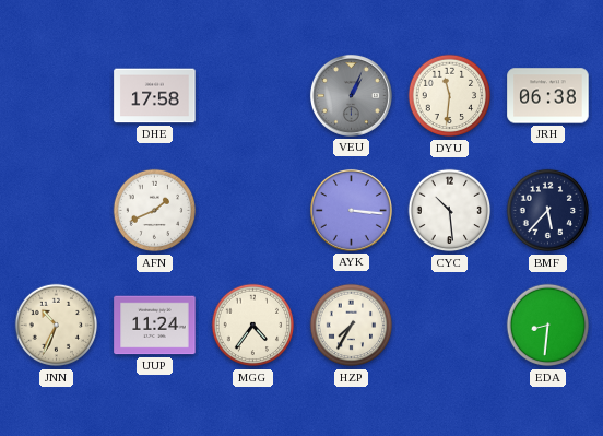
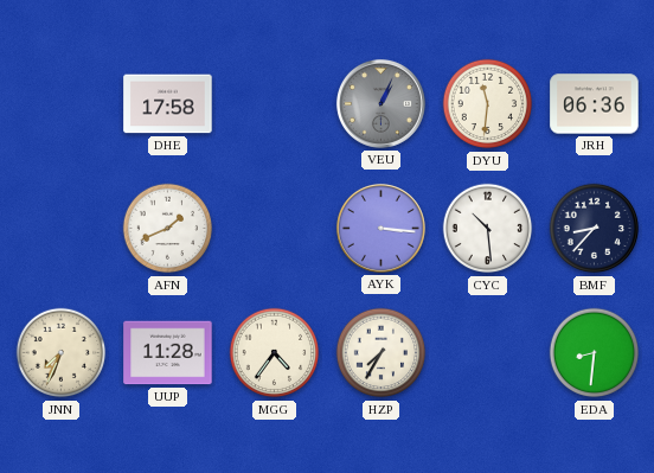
JRH: 06:38 -> 06:36
BMF: 5:37 -> 8:37
JNN: 10:34 -> 7:34
UUP: 11:24 -> 11:28
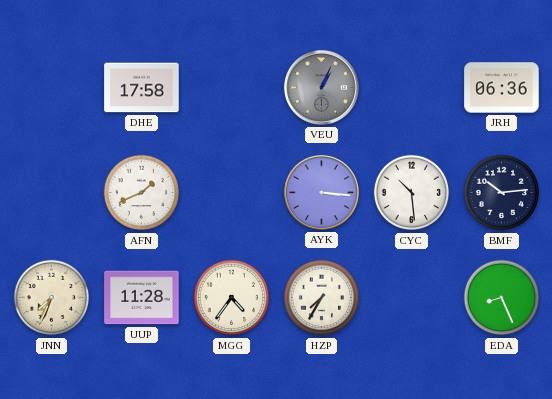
DYU: 11:31 -> none
BMF: 8:37 -> 10:14
EDA: 8:31 -> 8:26
